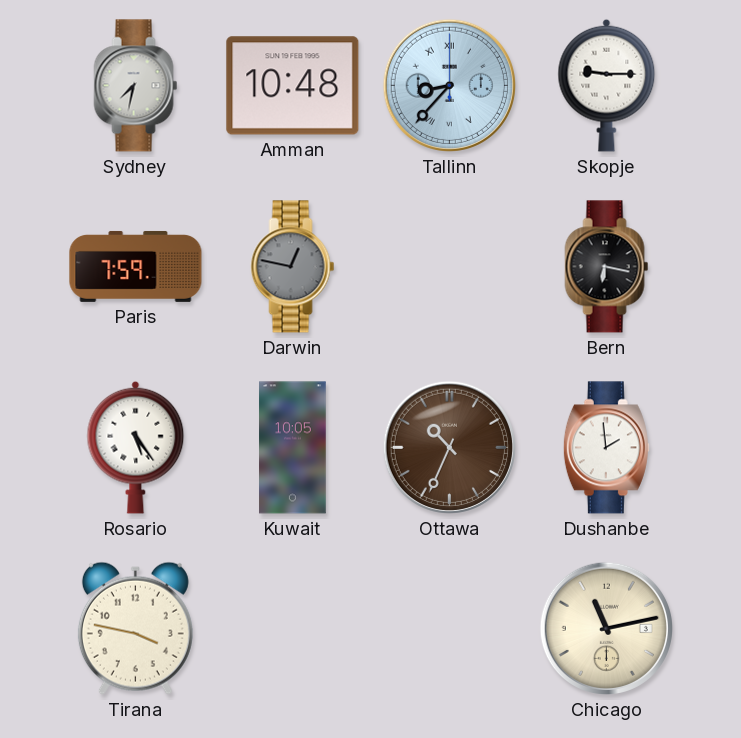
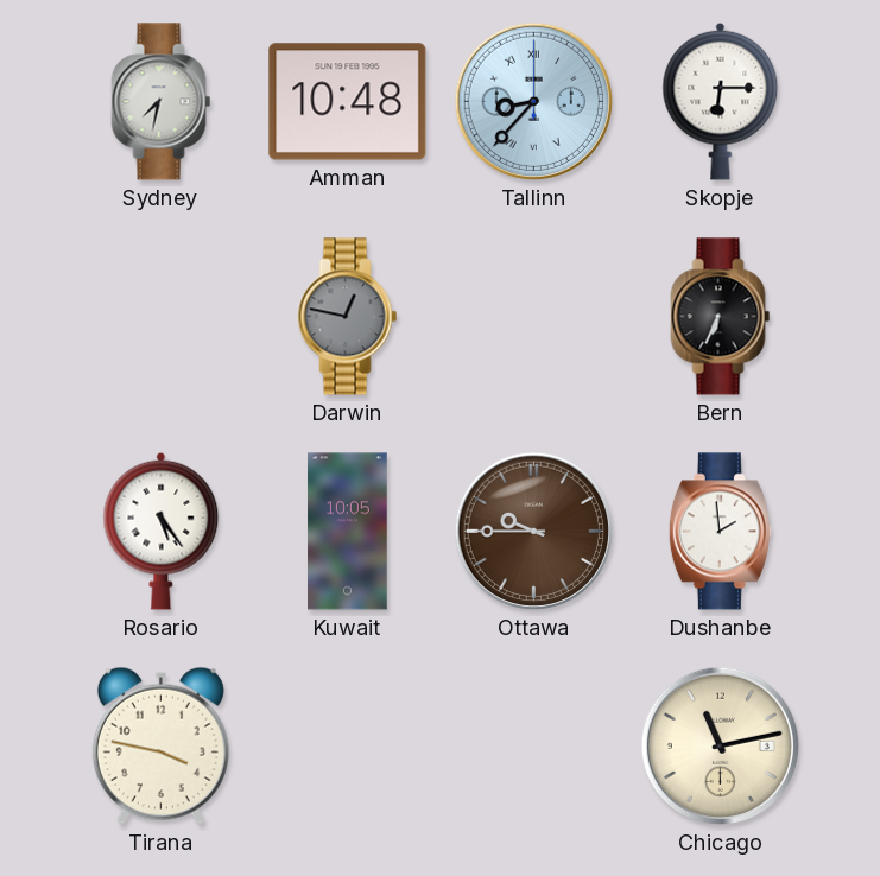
Skopje: 9:15 -> 6:15
Paris: 7:59 -> none
Bern: 6:17 -> 6:34
Ottawa: 10:34 -> 9:45
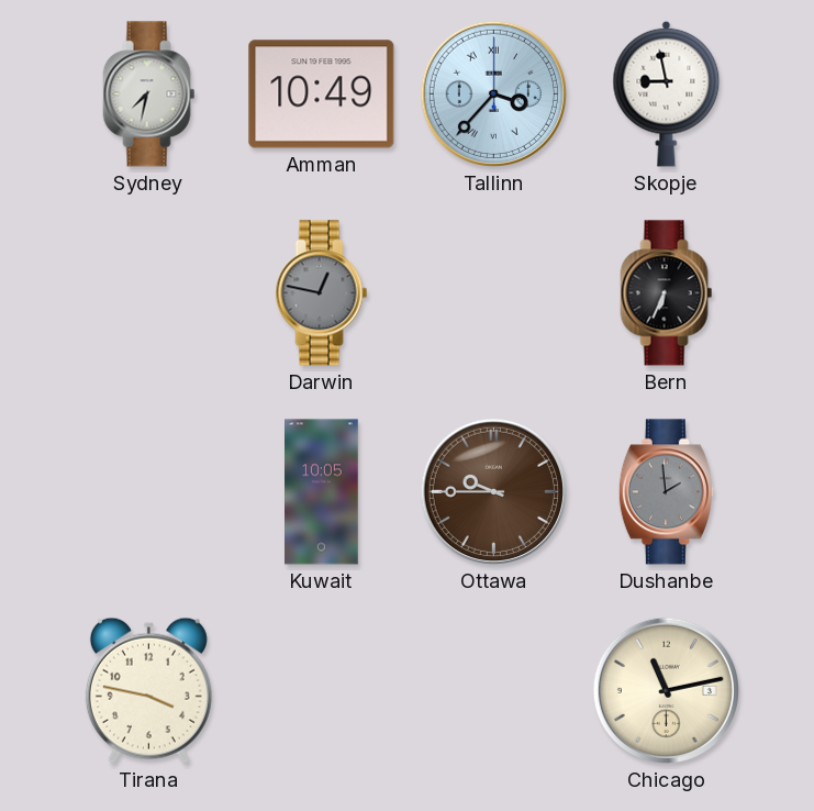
Amman: 10:48 -> 10:49
Tallinn: 8:37 -> 3:37
Skopje: 6:15 -> 8:58
Rosario: 5:24 -> none
Dushanbe dial: white -> grey
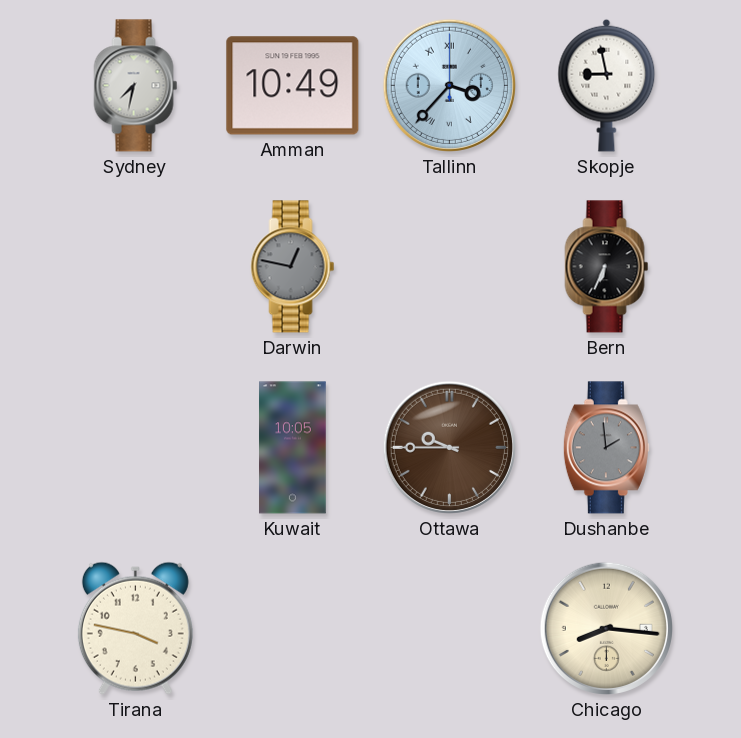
Chicago: 11:13 -> 8:16
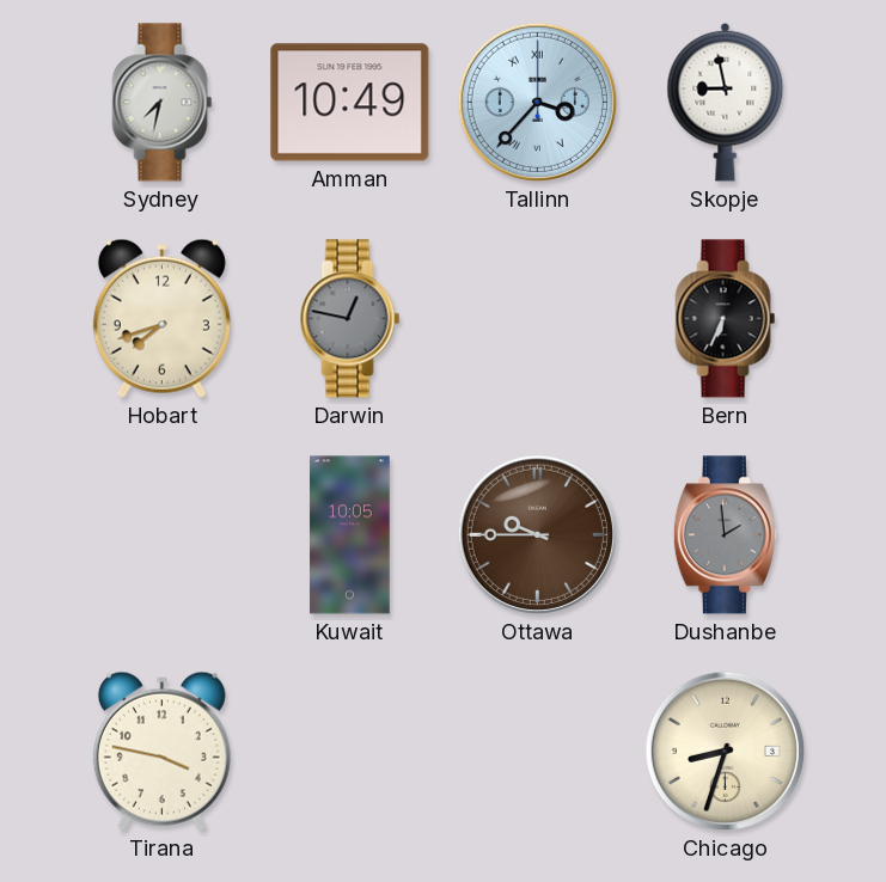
Hobart: none -> 7:42
Chicago: 8:16 -> 8:33
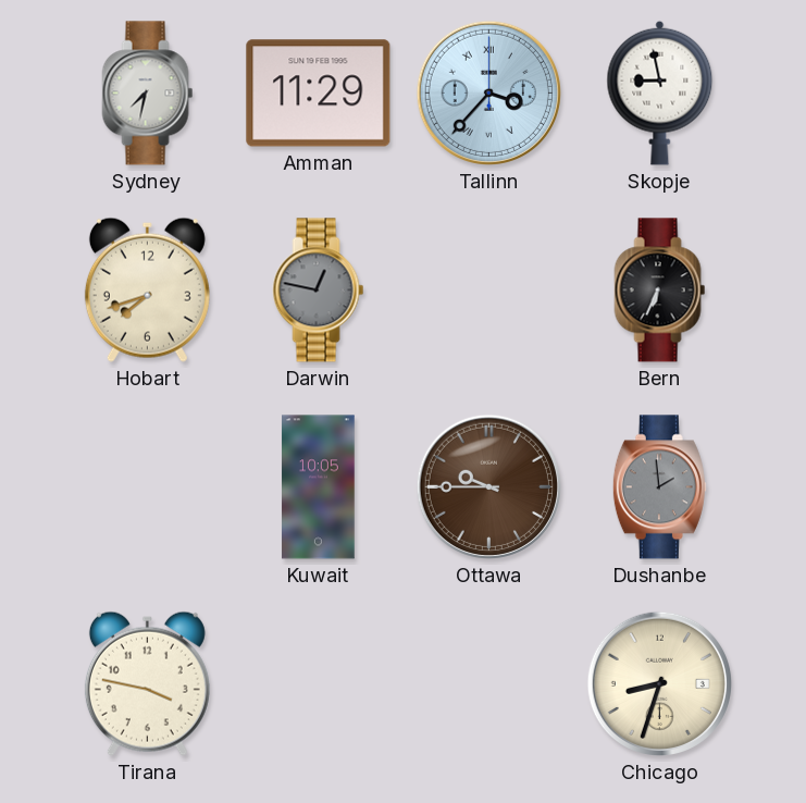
Amman: 10:49 -> 11:29
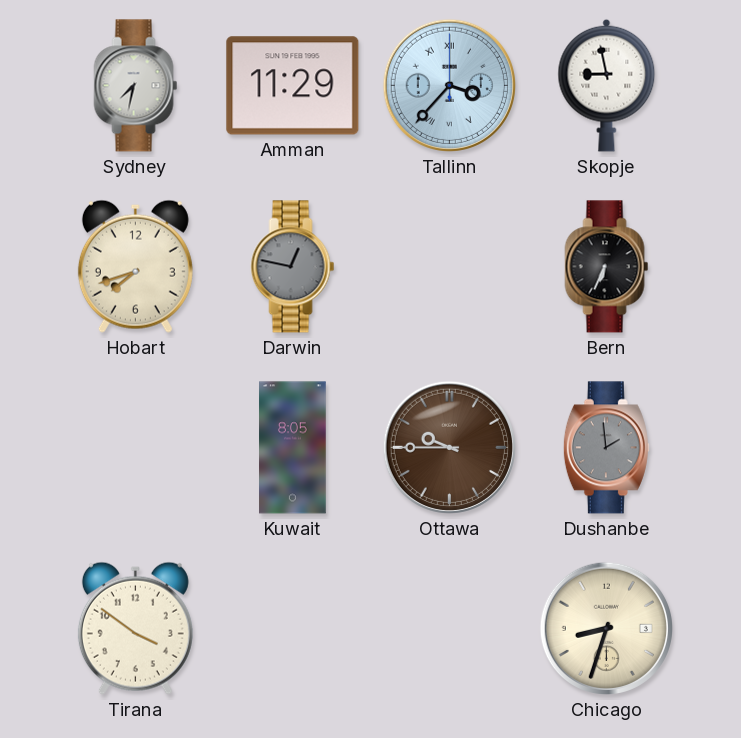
Kuwait: 10:05 -> 8:05
Tirana: 3:47 -> 3:51
